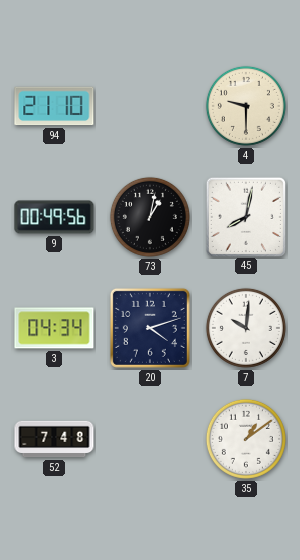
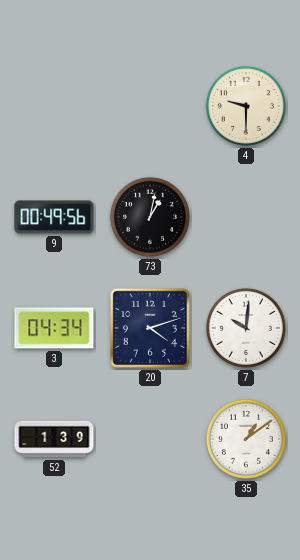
94: 21:10 -> none
45: 8:02 -> none
52: 7:48 -> 1:39
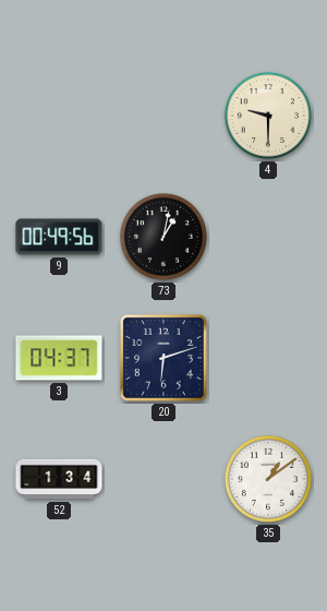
3: 04:34 -> 04:37
20: 4:12 -> 6:12
7: 10:01 -> none
52: 1:39 -> 1:34
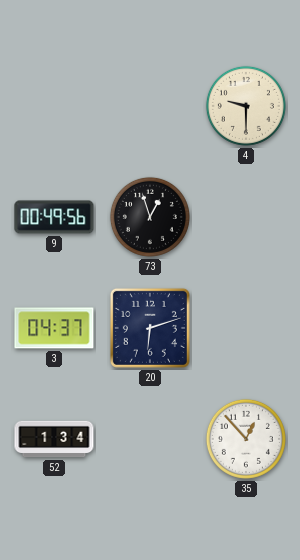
73: 1:02 -> 12:57
35: 1:09 -> 12:53
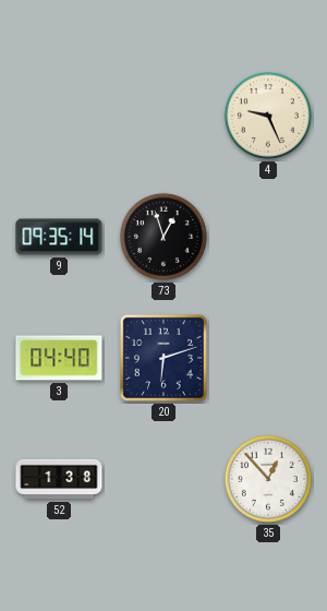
4: 9:30 -> 9:26
9: 00:49 -> 09:35
3: 04:37 -> 04:40
52: 1:34 -> 1:38
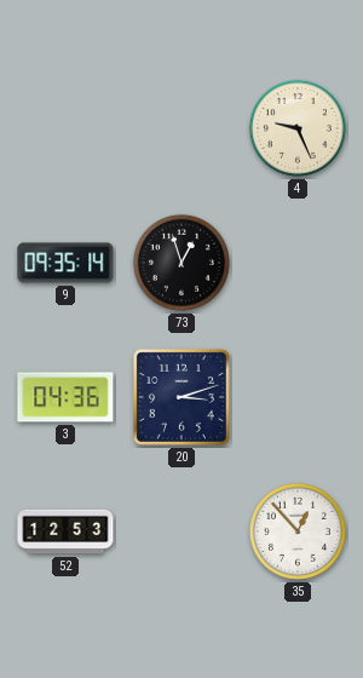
3: 04:40 -> 04:36
20: 6:12 -> 3:12
52: 1:38 -> 12:53
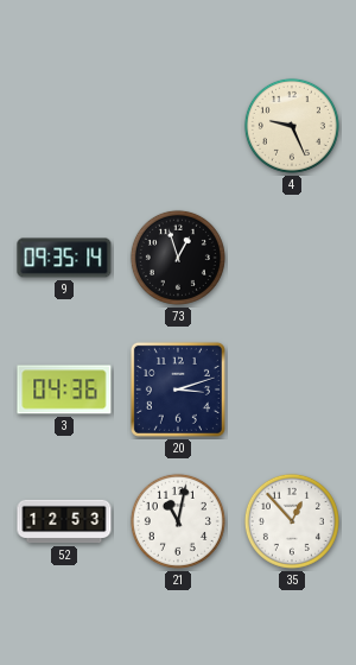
21: none -> 11:02
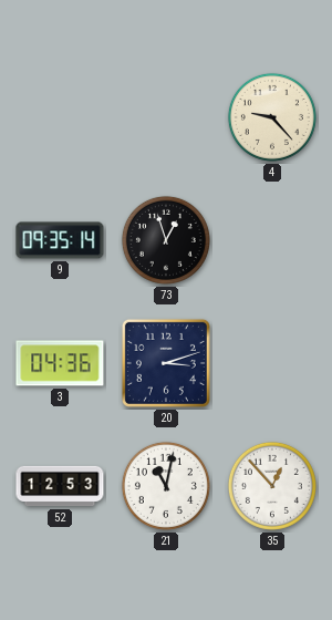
4: 9:26 -> 9:23
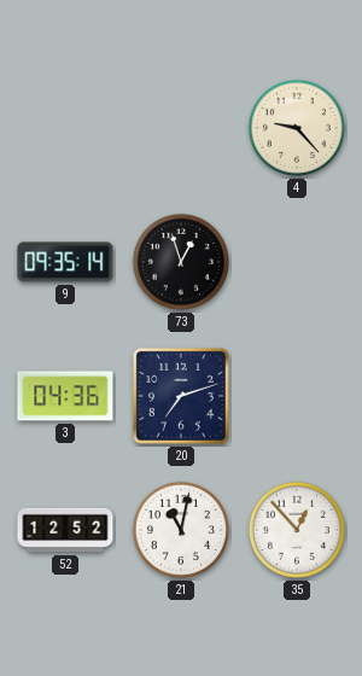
20: 3:12 -> 7:12
52: 12:53 -> 12:52
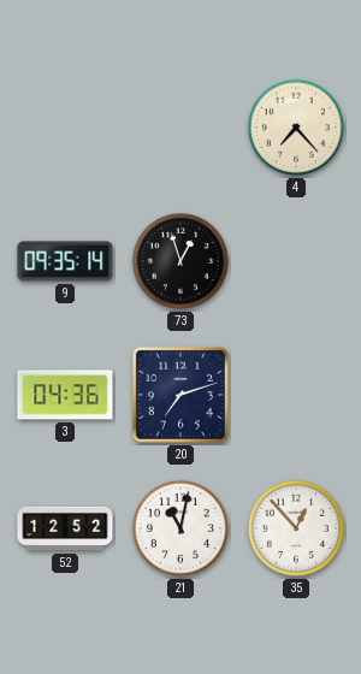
4: 9:23 -> 7:23
